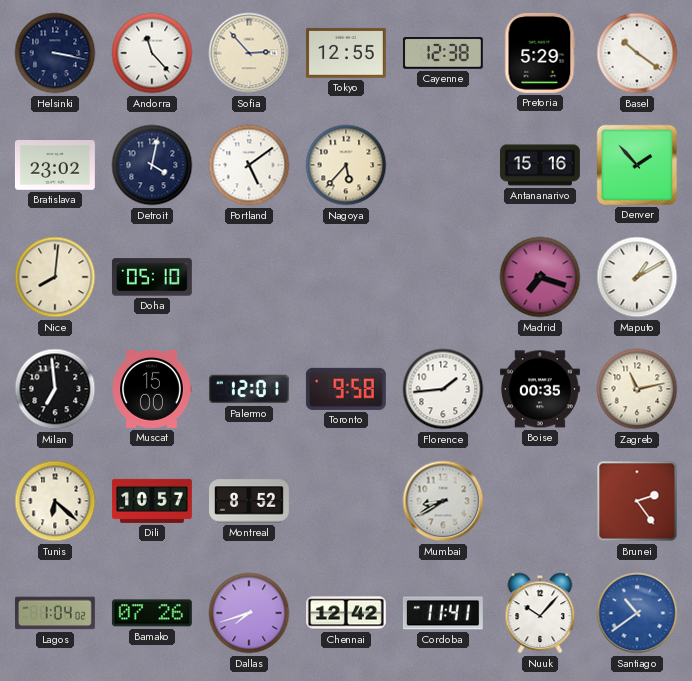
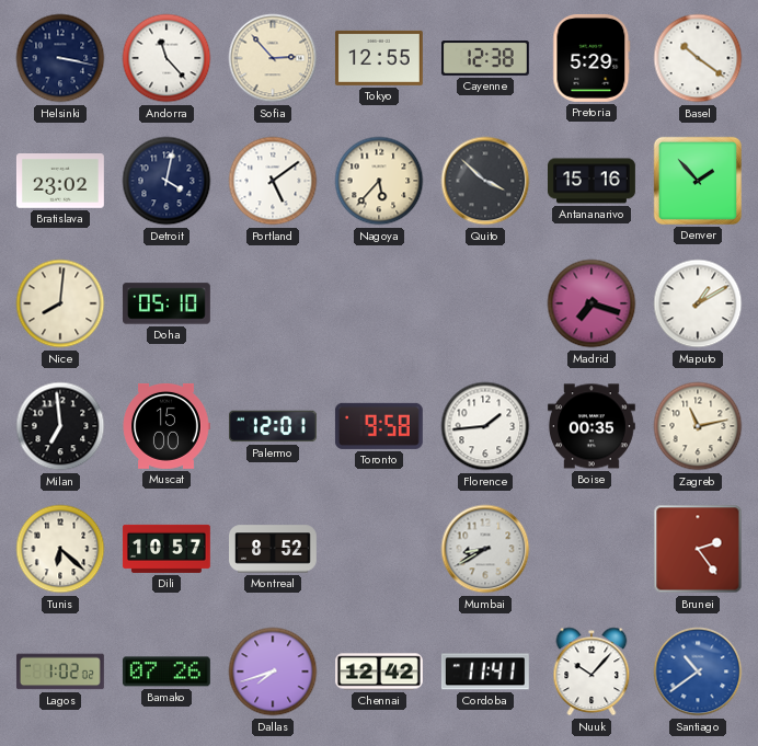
Quito: none -> 3:52
Lagos: 1:04 -> 1:02
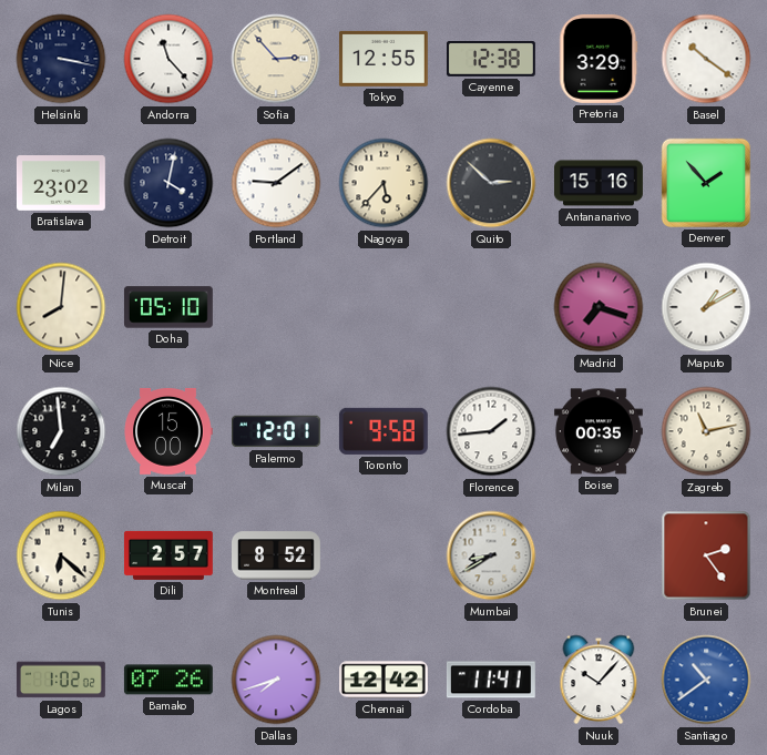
Pretoria: 5:29 -> 3:29
Portland: 5:09 -> 9:09
Quito: 3:52 -> 2:52
Dili: 10:57 -> 2:57
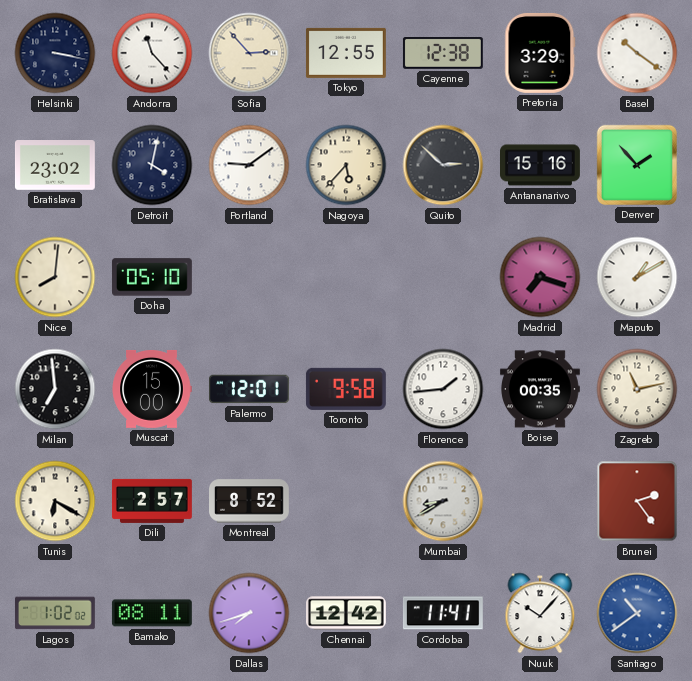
Tunis: 6:22 -> 6:20
Bamako: 07:26 -> 08:11
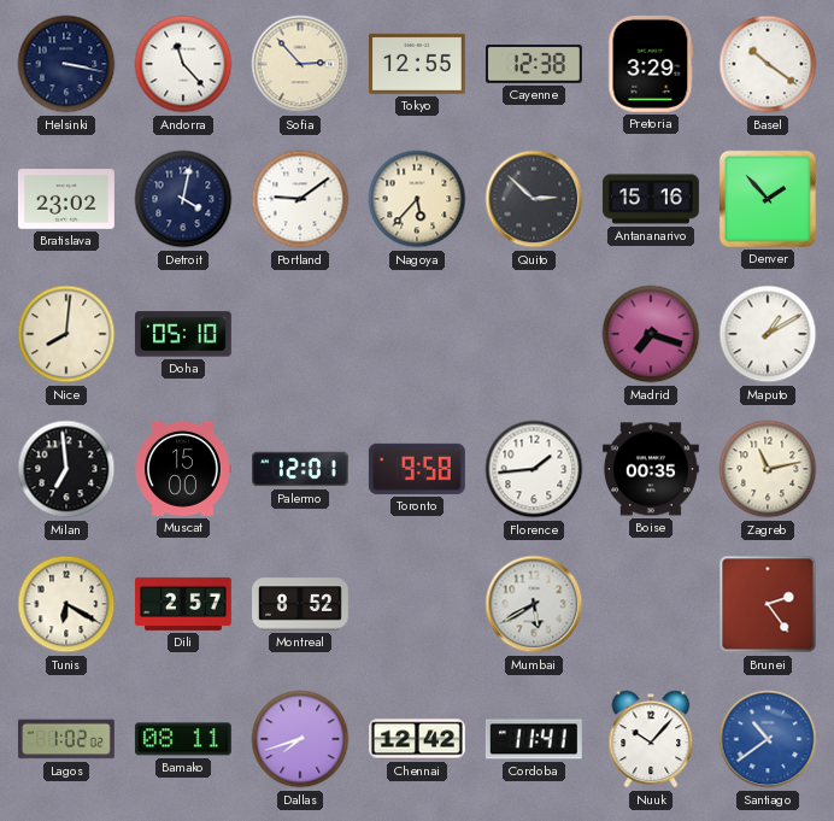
Mumbai: 8:40 -> 5:40
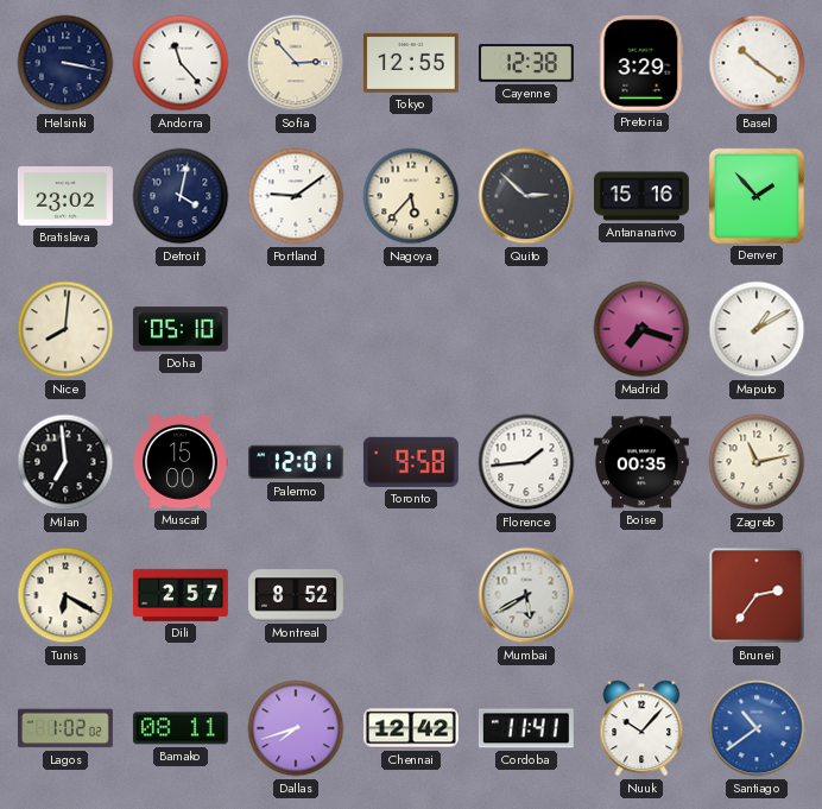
Brunei: 2:24 -> 2:36
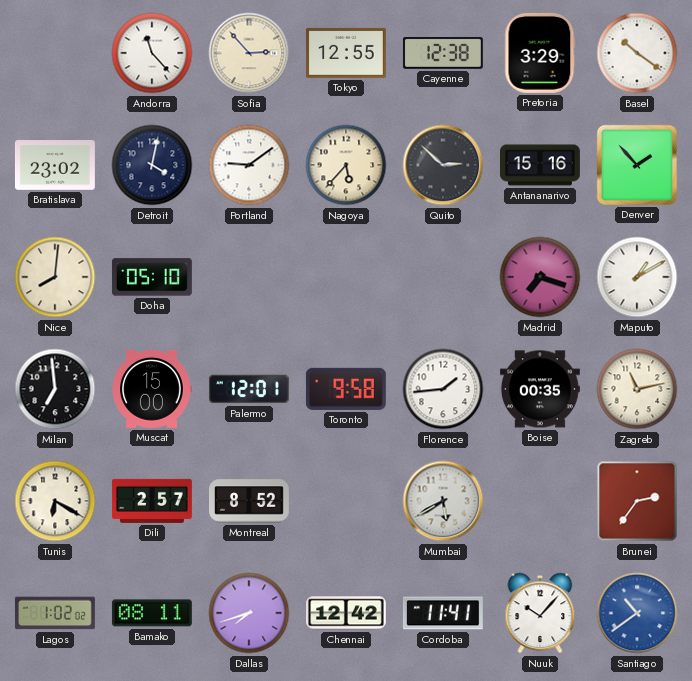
Helsinki: 3:17 -> none
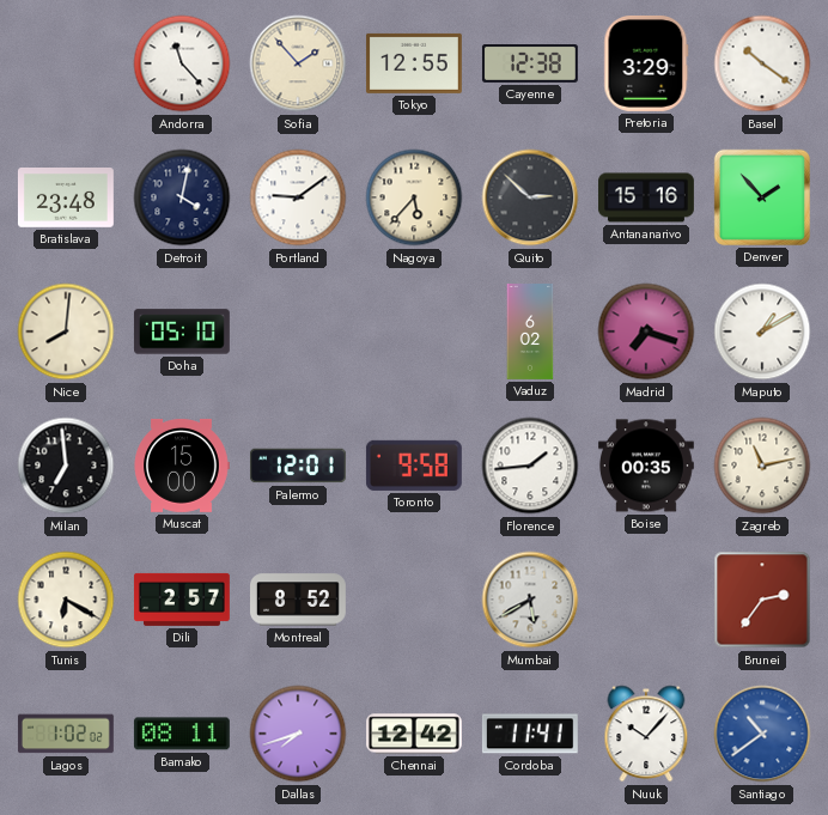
Sofia: 2:53 -> 1:53
Bratislava: 23:02 -> 23:48
Vaduz: none -> 6:02
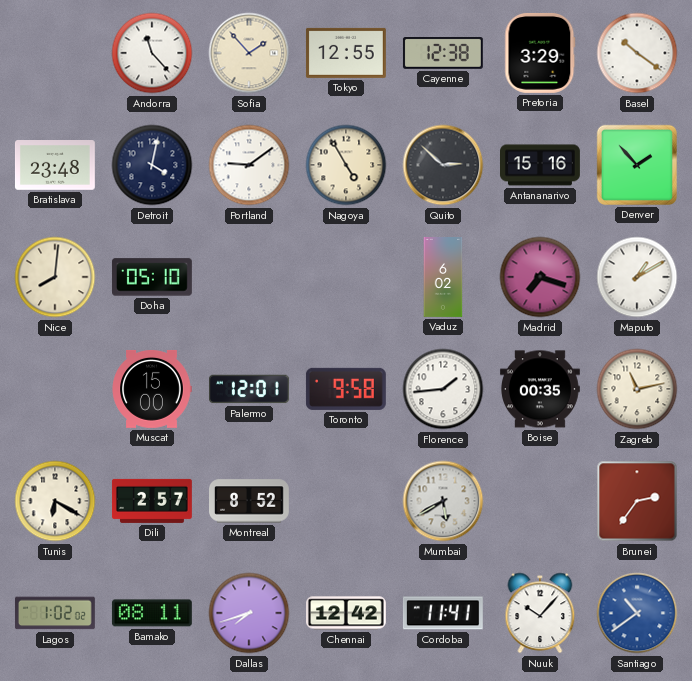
Nagoya: 5:37 -> 4:55
Milan: 6:59 -> none
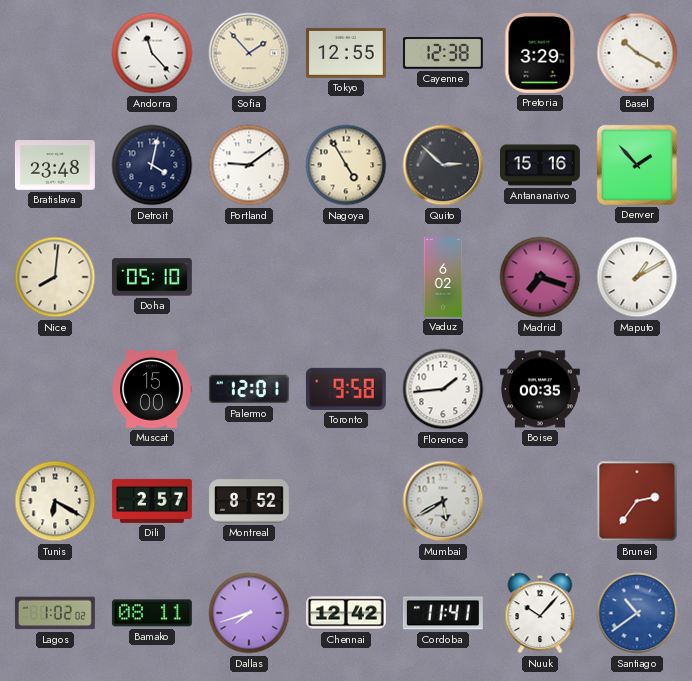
Basel: 10:21 -> 10:20
Zagreb: 11:13 -> none
